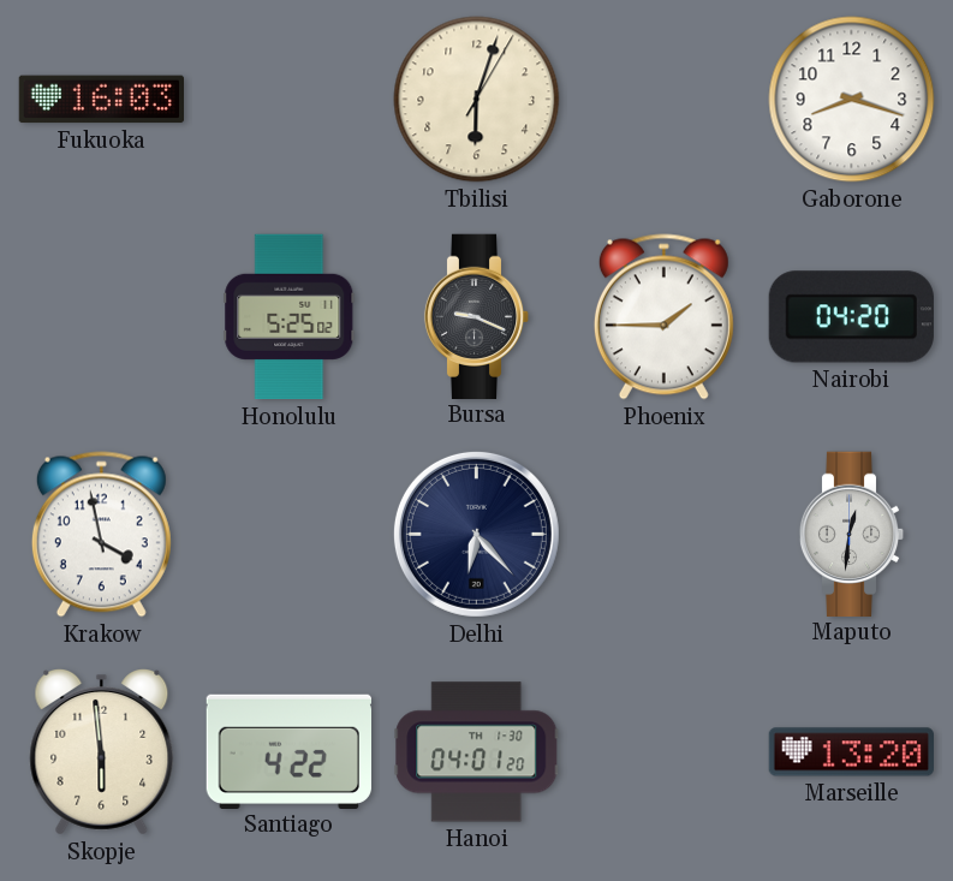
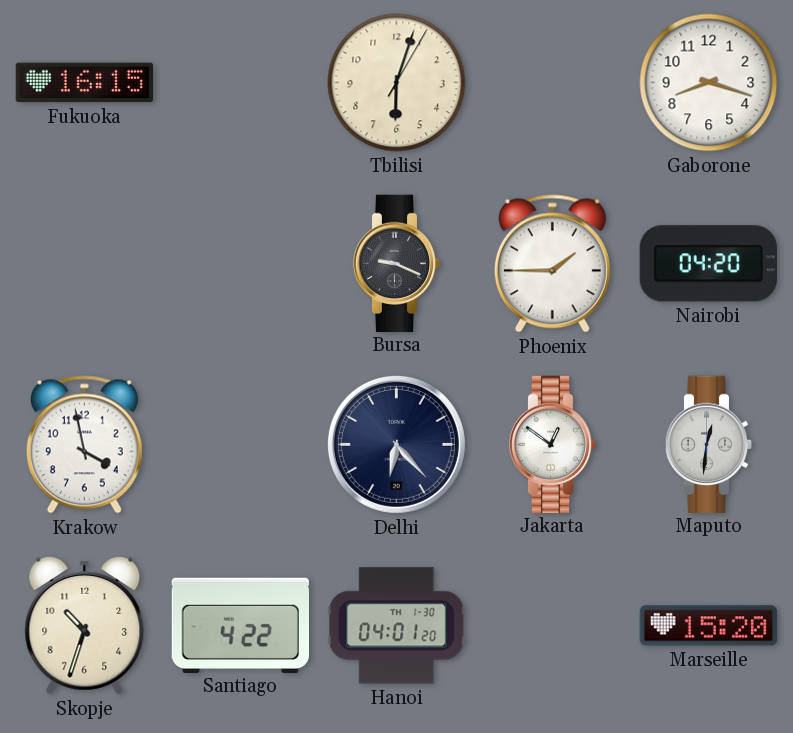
Fukuoka: 16:03 -> 16:15
Honolulu: 5:25 -> none
Jakarta: none -> 12:51
Skopje: 5:59 -> 10:33
Marseille: 13:20 -> 15:20
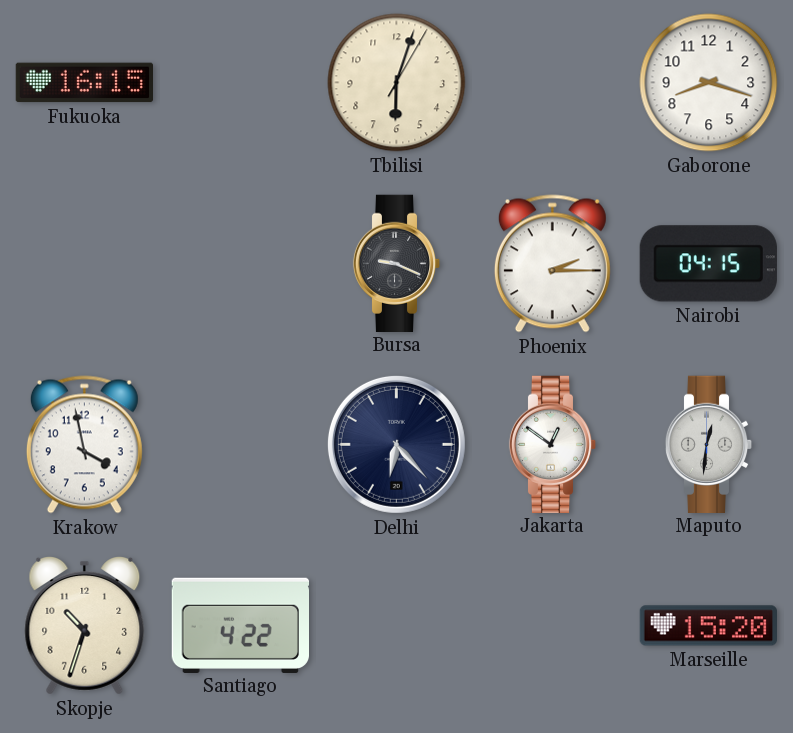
Phoenix: 1:45 -> 2:15
Nairobi: 04:20 -> 04:15
Hanoi: 04:01 -> none
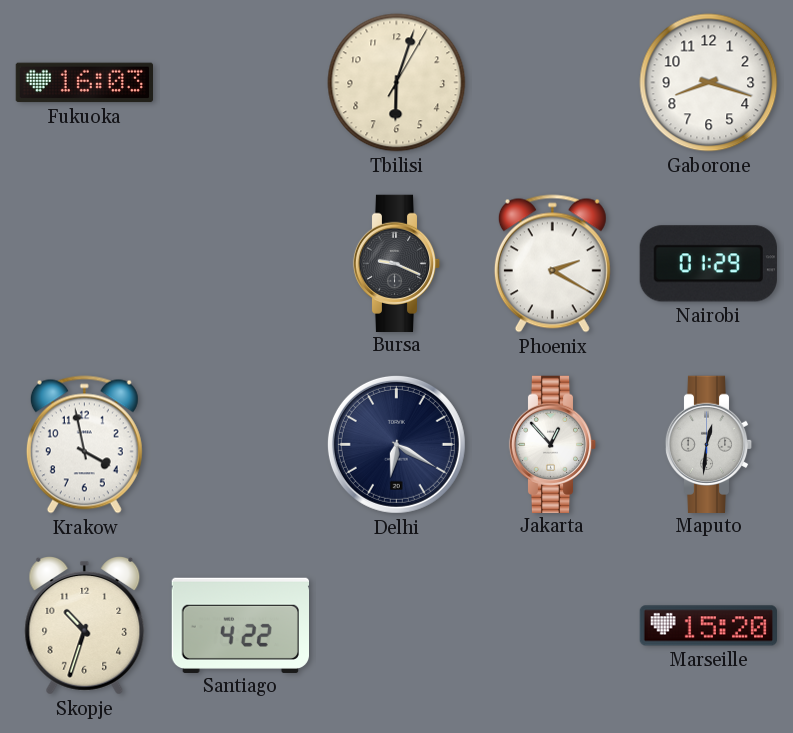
Fukuoka: 16:15 -> 16:03
Phoenix: 2:15 -> 2:20
Nairobi: 04:15 -> 01:29
Delhi: 6:23 -> 6:20
Jakarta: 12:51 -> 12:53
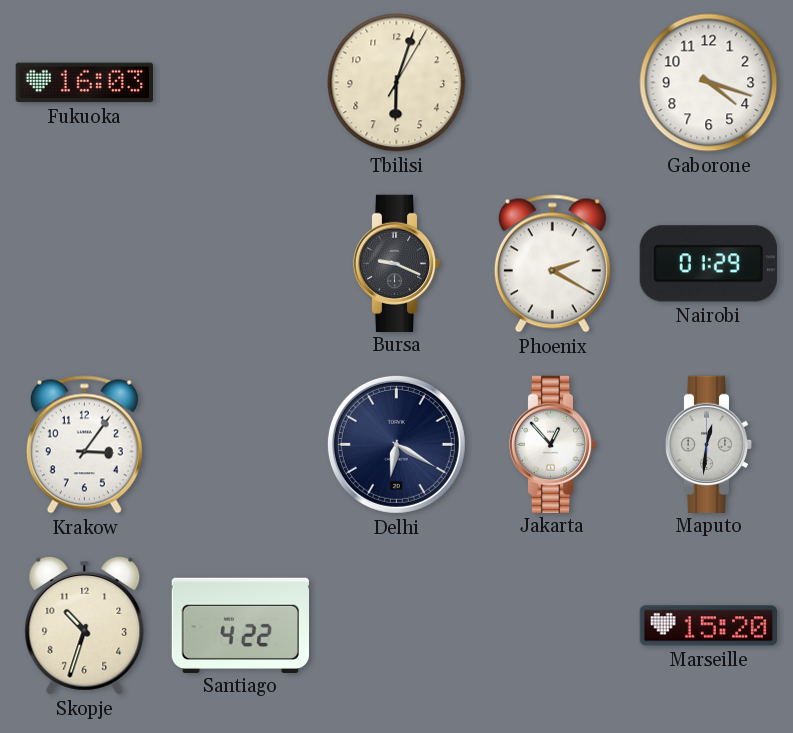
Gaborone: 8:18 -> 4:18
Krakow: 3:58 -> 3:06
